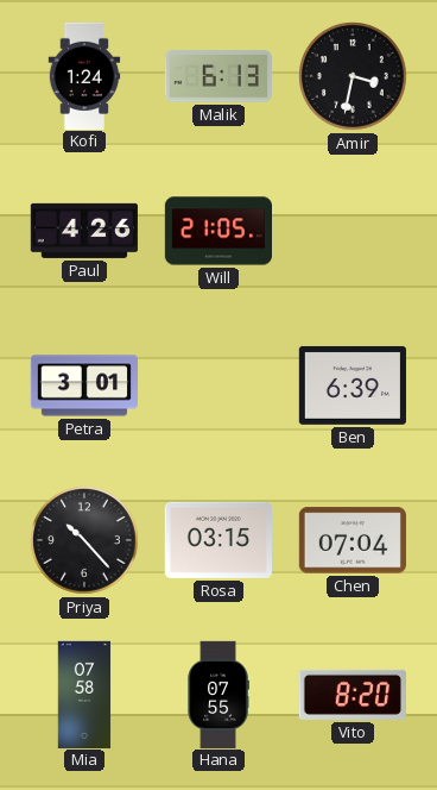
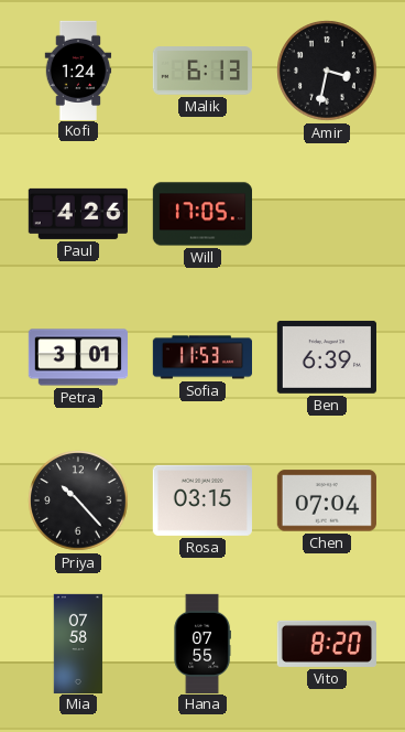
Will: 21:05 -> 17:05
Sofia: none -> 11:53
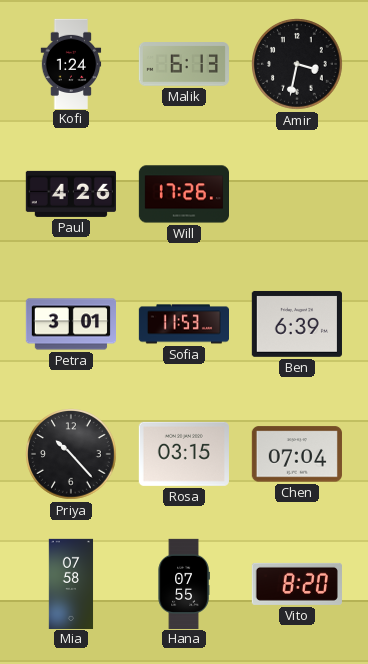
Will: 17:05 -> 17:26
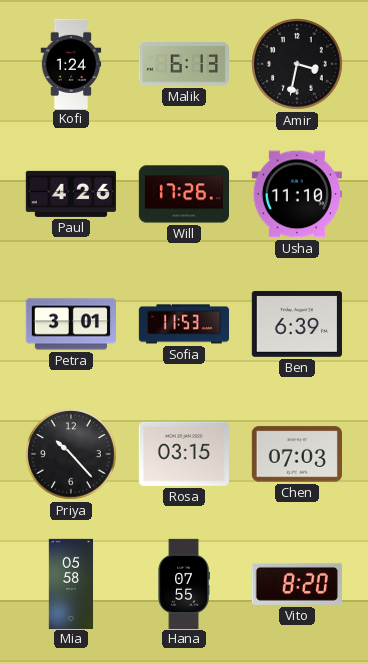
Usha: none -> 11:10
Chen: 07:04 -> 07:03
Mia: 07:58 -> 05:58
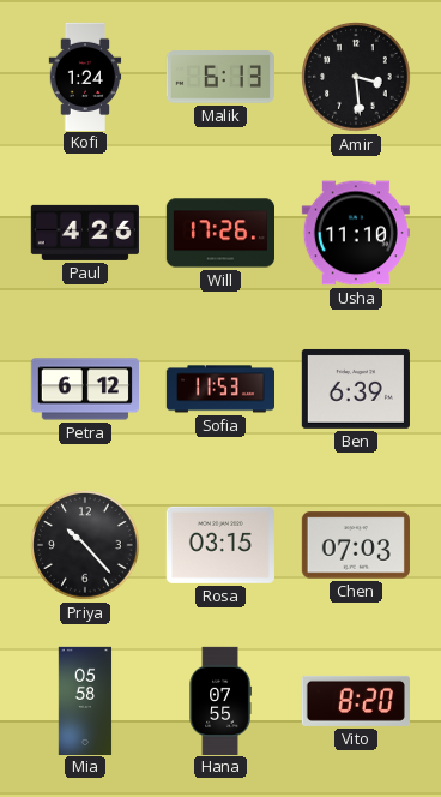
Amir: 3:32 -> 3:29
Petra: 3:01 -> 6:12
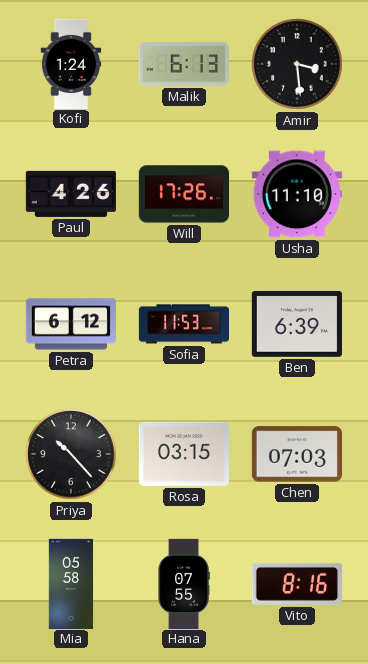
Vito: 8:20 -> 8:16
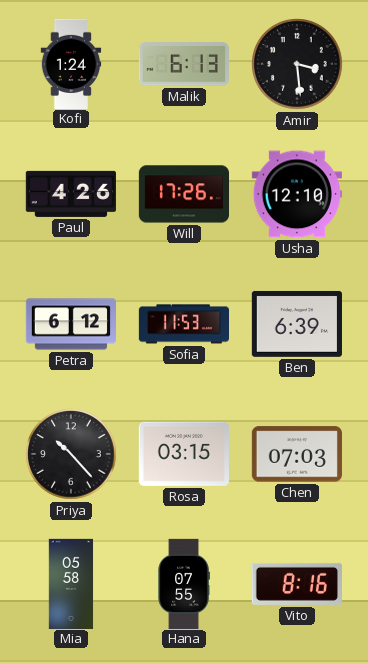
Usha: 11:10 -> 12:10
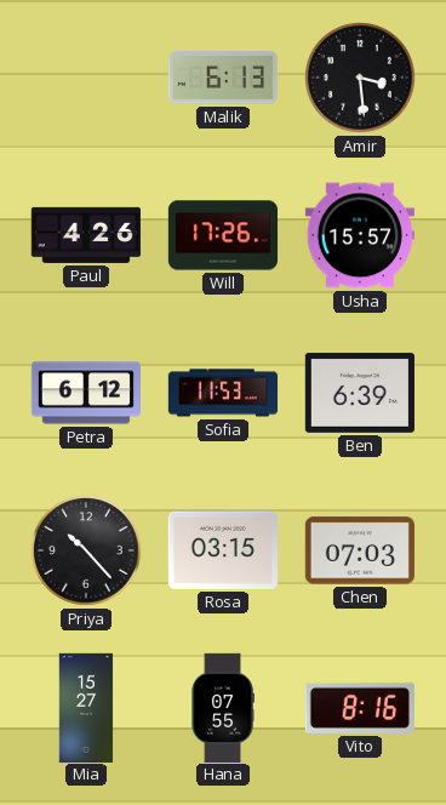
Kofi: 1:24 -> none
Usha: 12:10 -> 15:57
Mia: 05:58 -> 15:27
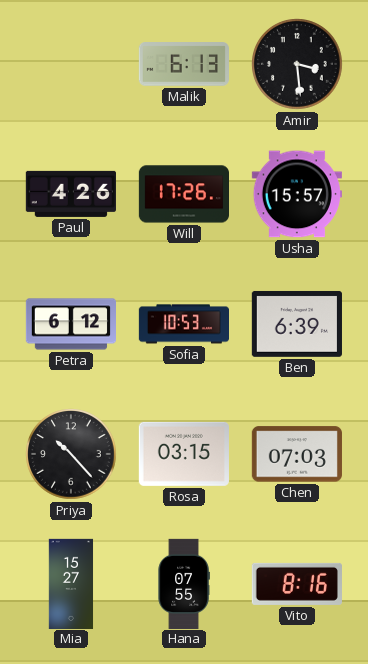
Sofia: 11:53 -> 10:53
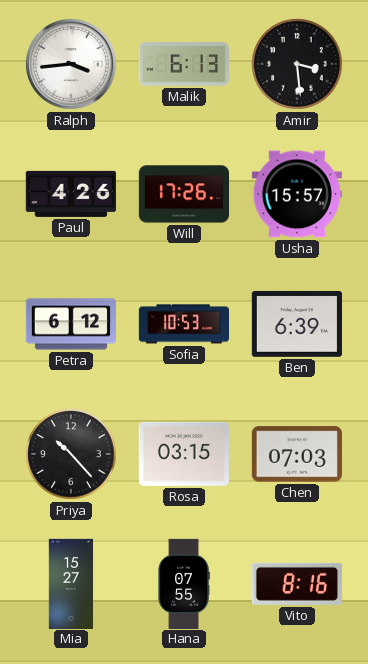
Ralph: none -> 3:44
